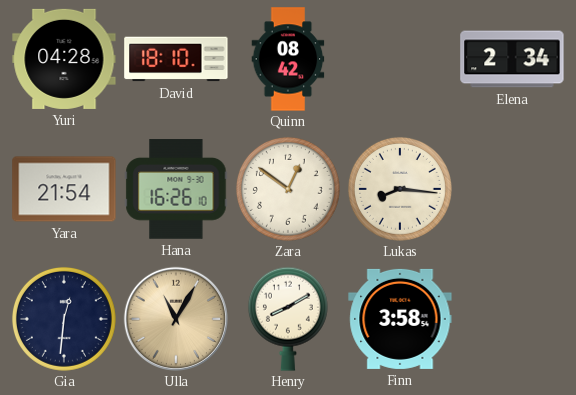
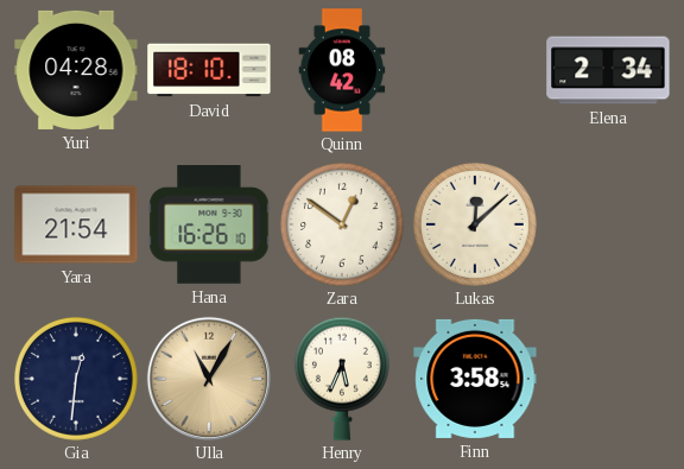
Lukas: 8:16 -> 12:08
Henry: 8:10 -> 5:34
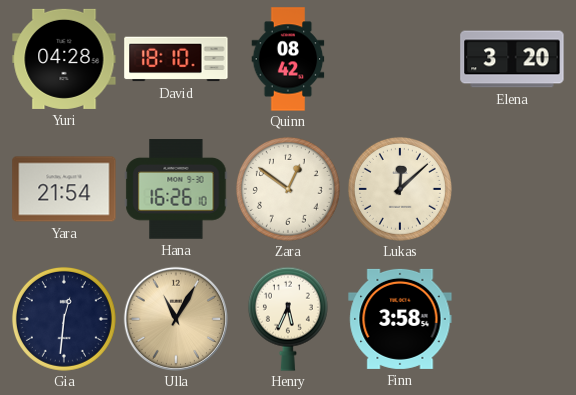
Elena: 2:34 -> 3:20
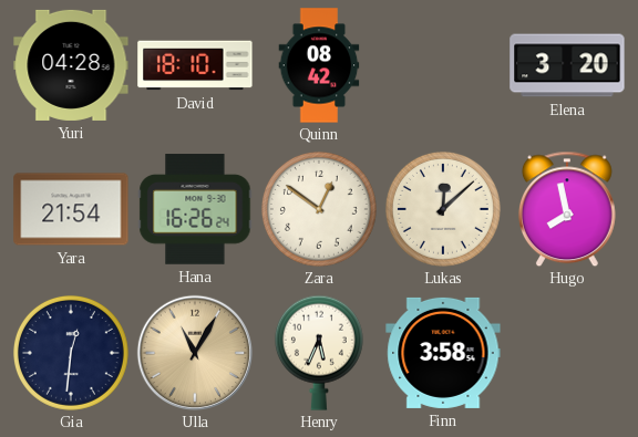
Hana: 16:26:10 -> 16:26:24
Hugo: none -> 7:58
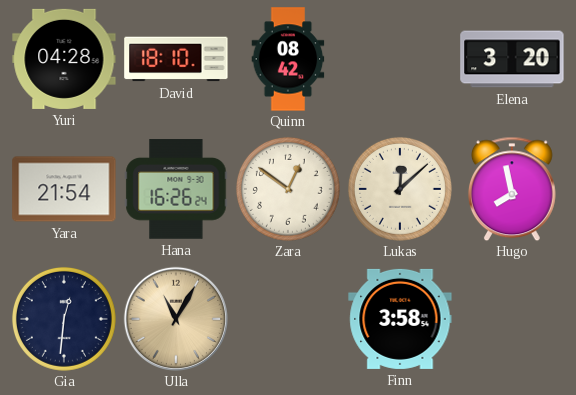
Henry: 5:34 -> none
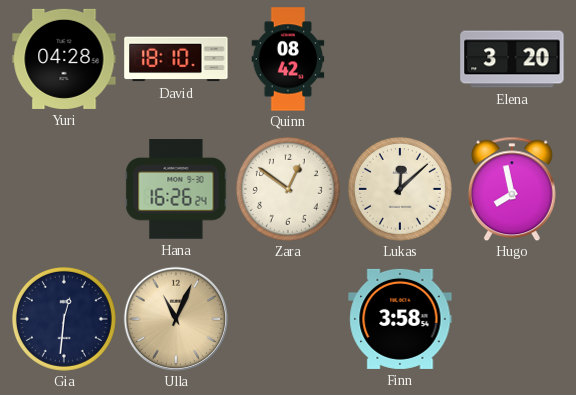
Yara: 21:54 -> none
Ulla: 11:05 -> 11:04
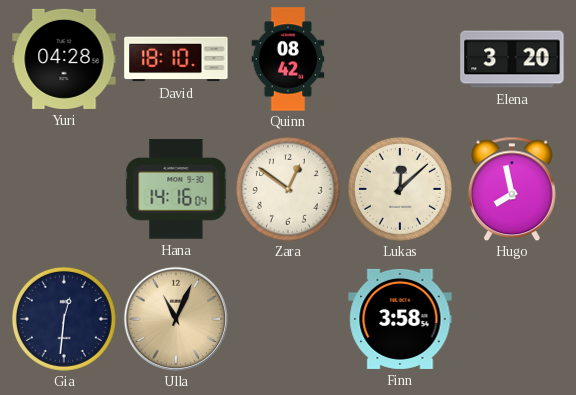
Hana: 16:26 -> 14:16
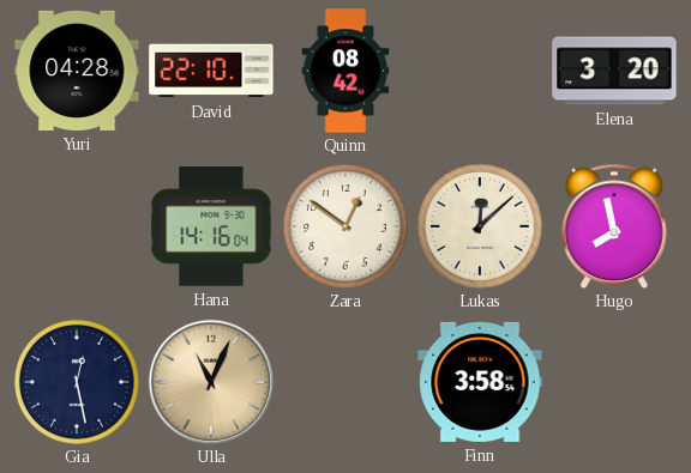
David: 18:10 -> 22:10
Gia: 12:31 -> 12:28
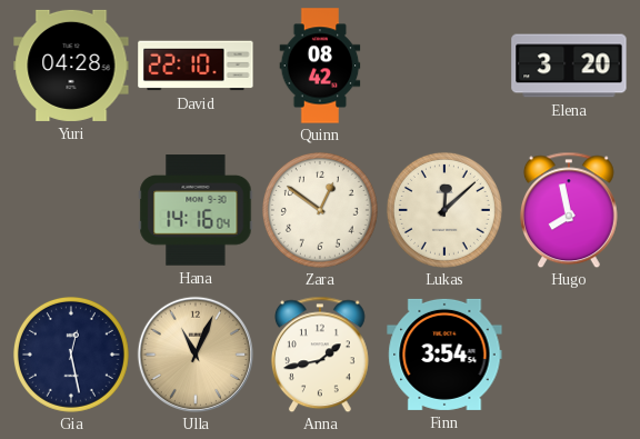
Anna: none -> 1:43
Finn: 3:58 -> 3:54
